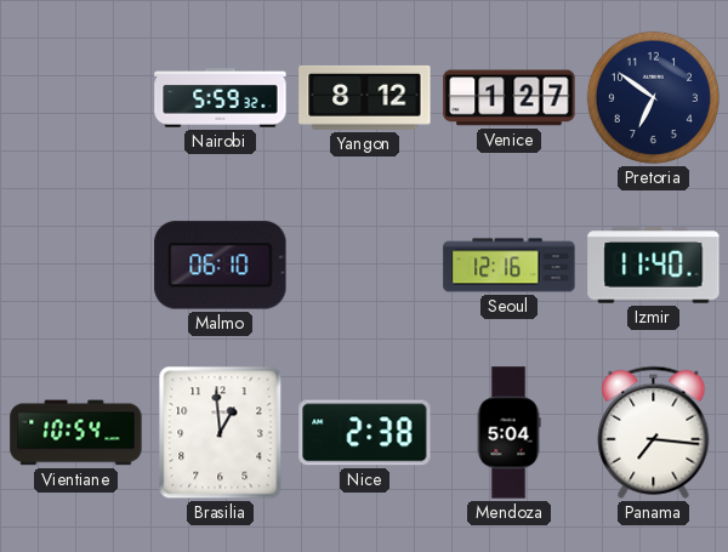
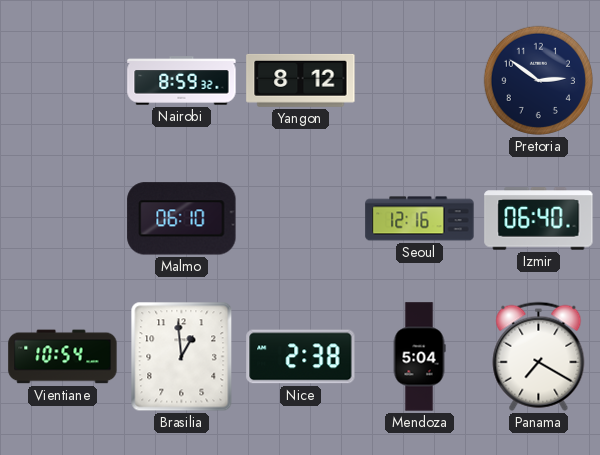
Nairobi: 5:59 -> 8:59
Venice: 1:27 -> none
Pretoria: 6:51 -> 2:51
Izmir: 11:40 -> 06:40
Panama: 7:16 -> 7:20
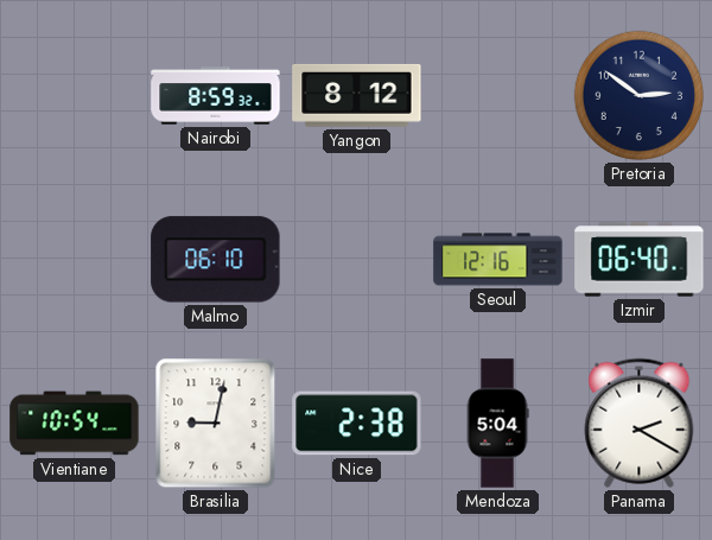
Brasilia: 12:59 -> 9:02
Panama: 7:20 -> 2:20
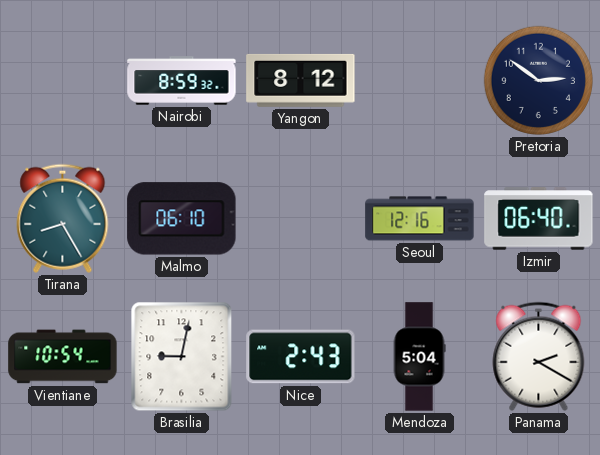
Tirana: none -> 8:25
Nice: 2:38 -> 2:43
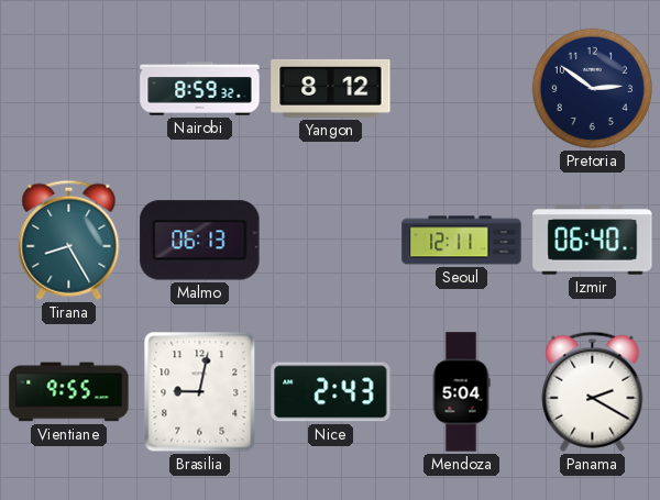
Malmo: 06:10 -> 06:13
Seoul: 12:16 -> 12:11
Vientiane: 10:54 -> 9:55
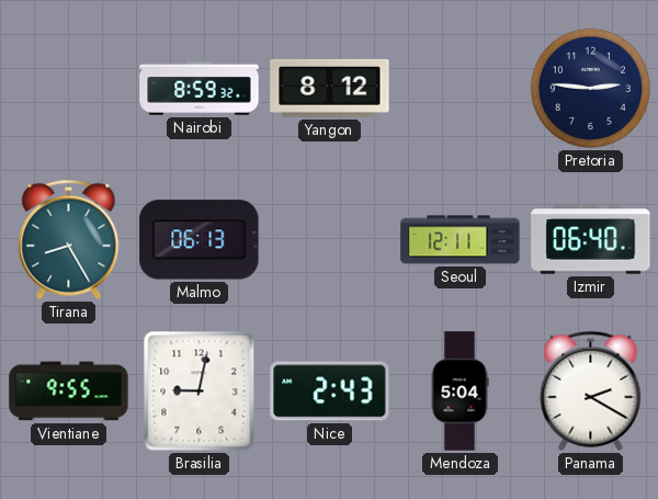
Pretoria: 2:51 -> 2:46
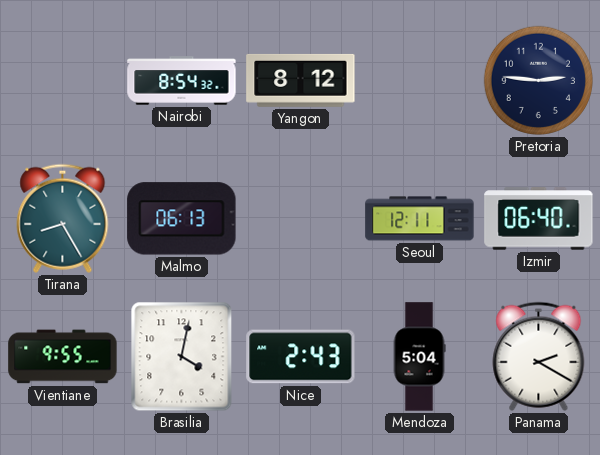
Nairobi: 8:59 -> 8:54
Brasilia: 9:02 -> 4:02
